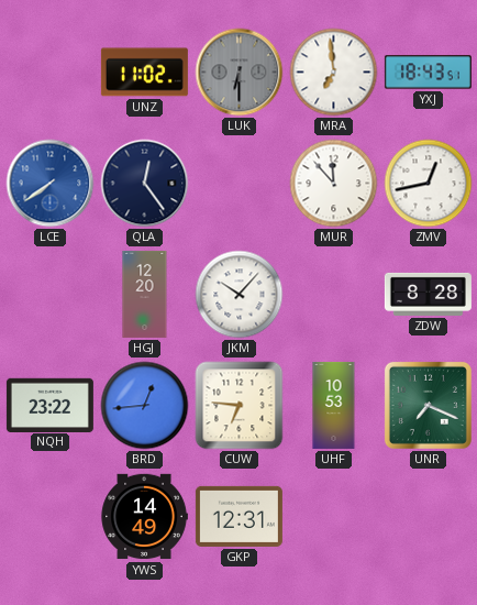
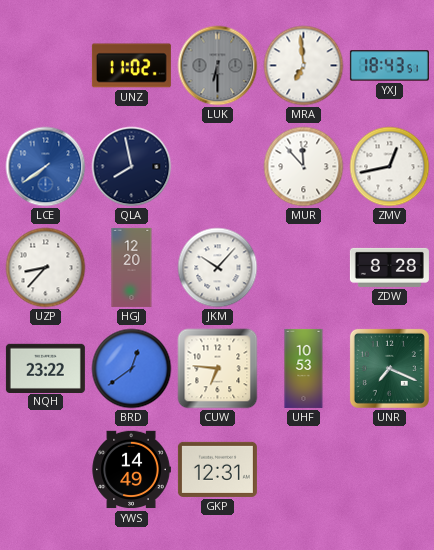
QLA: 12:24 -> 7:58
UZP: none -> 8:37
BRD: 12:44 -> 12:39
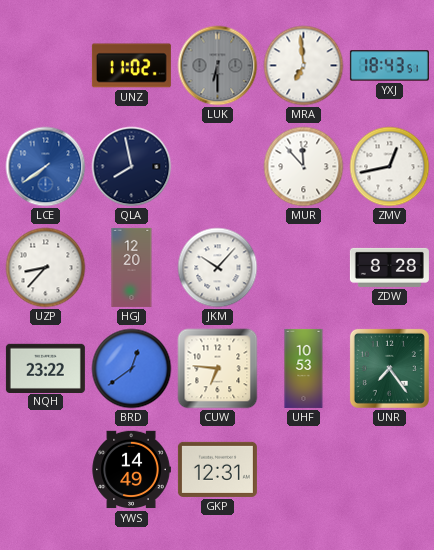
UNR: 7:19 -> 7:24
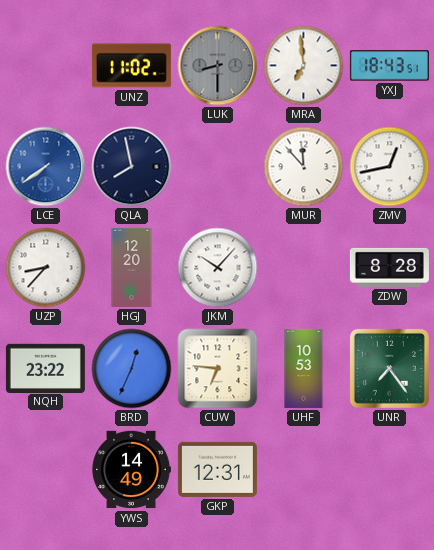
LUK: 6:30 -> 8:30
BRD: 12:39 -> 12:34
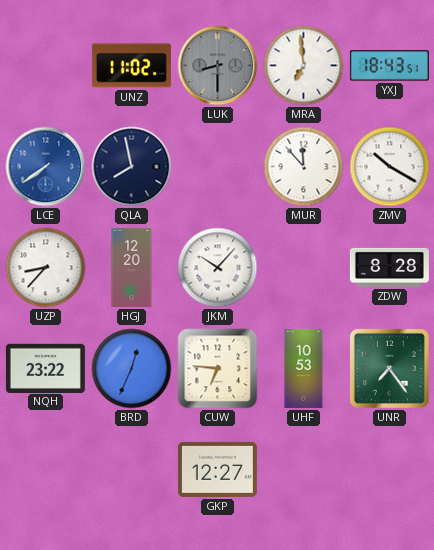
ZMV: 12:43 -> 10:20
YWS: 14:49 -> none
GKP: 12:31 -> 12:27
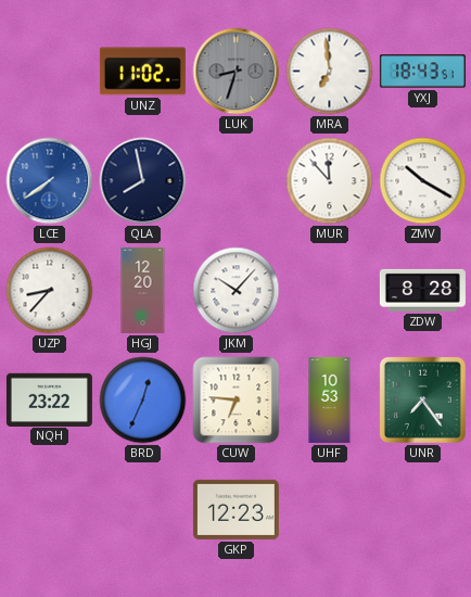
LUK: 8:30 -> 8:33
GKP: 12:27 -> 12:23
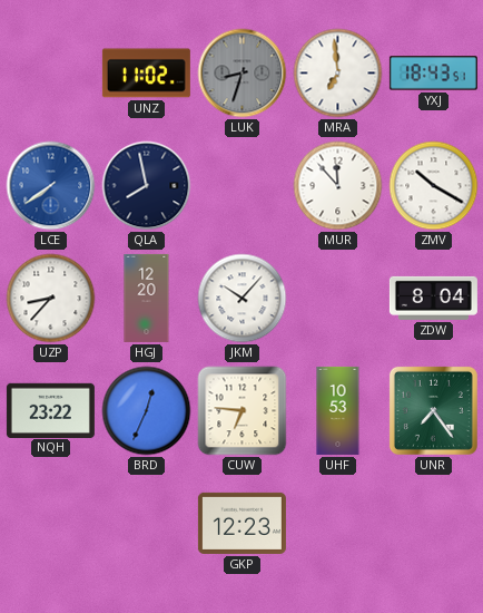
ZDW: 8:28 -> 8:04
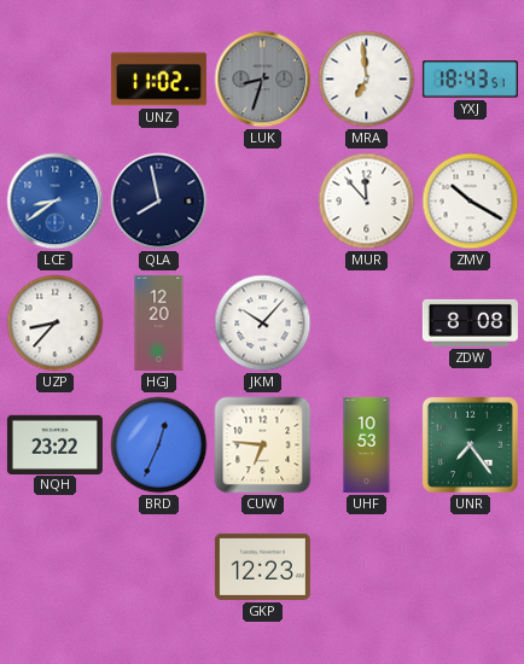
LCE: 7:39 -> 8:39
ZDW: 8:04 -> 8:08
